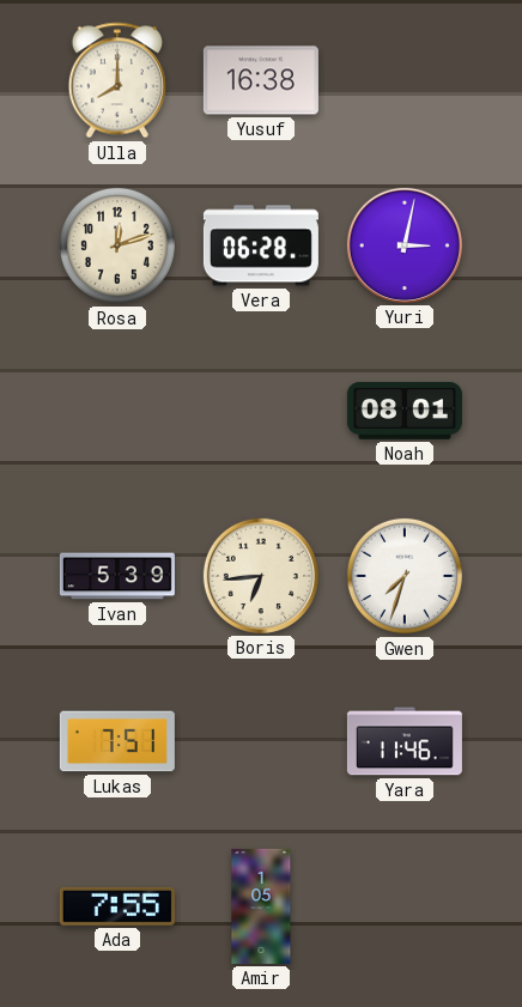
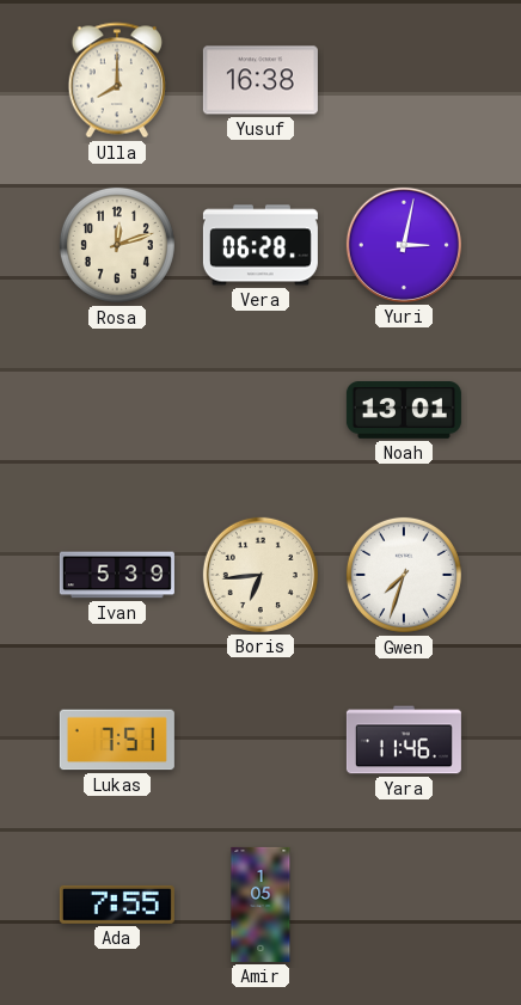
Noah: 08:01 -> 13:01
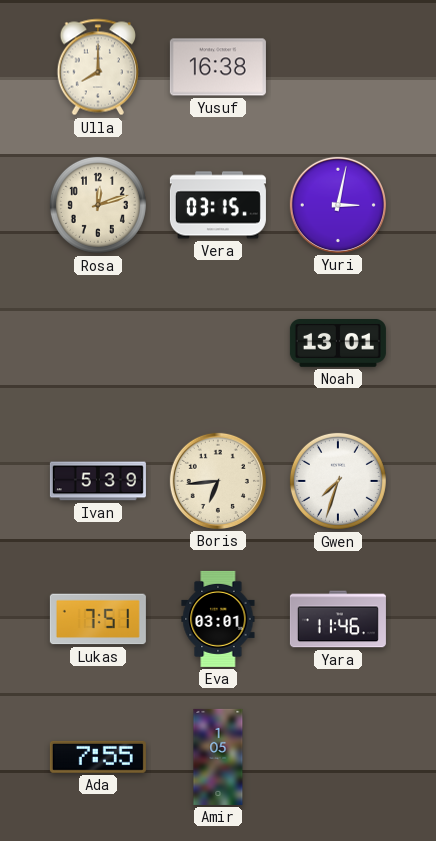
Vera: 06:28 -> 03:15
Eva: none -> 03:01
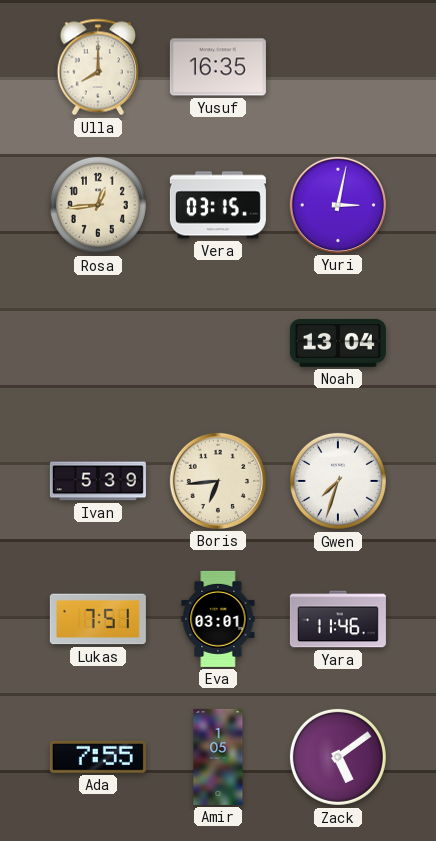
Yusuf: 16:38 -> 16:35
Rosa: 12:12 -> 12:44
Noah: 13:01 -> 13:04
Zack: none -> 5:09
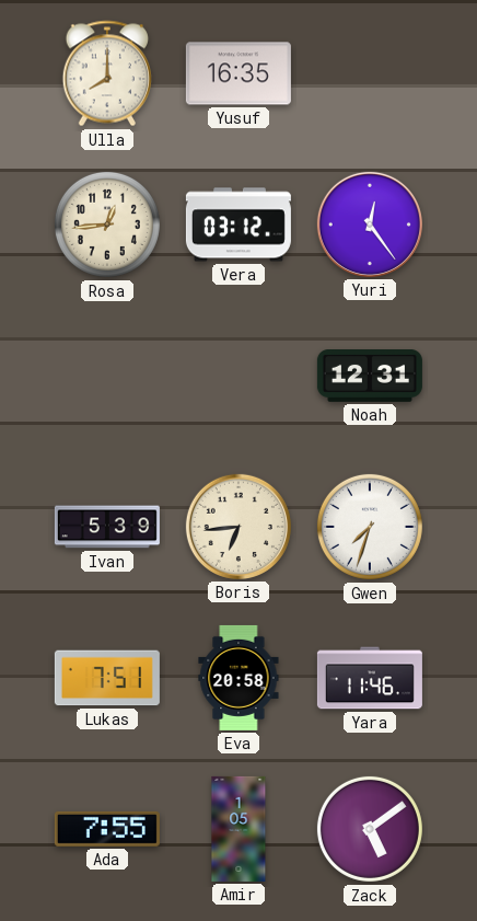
Vera: 03:15 -> 03:12
Yuri: 3:02 -> 12:24
Noah: 13:04 -> 12:31
Eva: 03:01 -> 20:58
